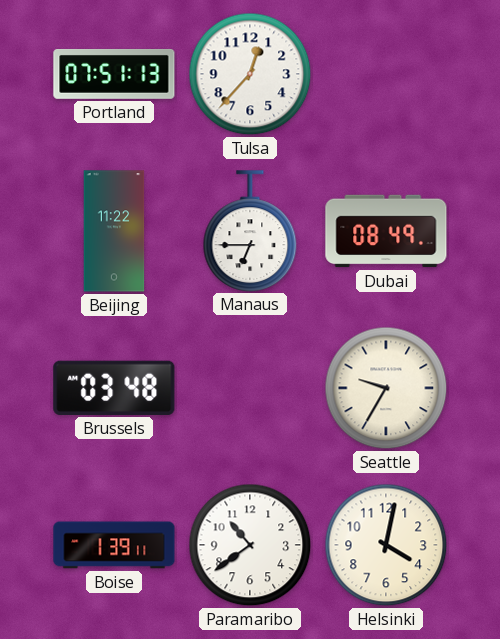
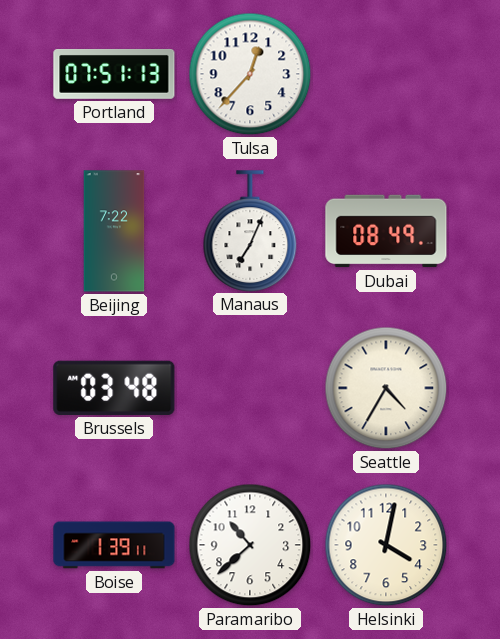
Beijing: 11:22 -> 7:22
Manaus: 6:45 -> 7:04
Seattle: 9:35 -> 4:35
Paramaribo: 10:39 -> 10:38
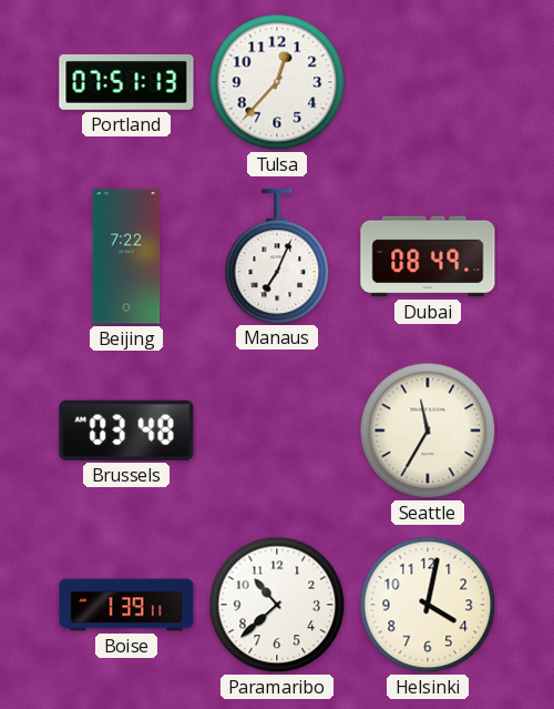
Seattle: 4:35 -> 11:35
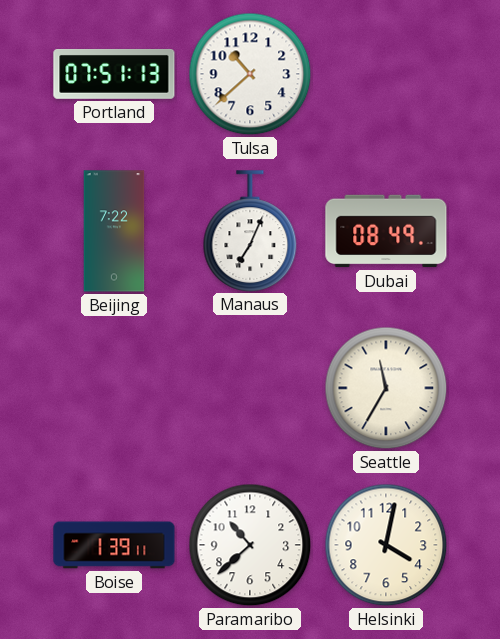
Tulsa: 12:37 -> 10:38
Brussels: 03:48 -> none
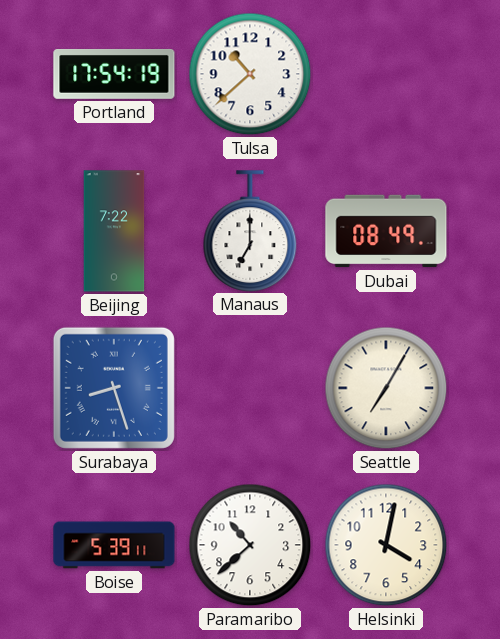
Portland: 07:51 -> 17:54
Manaus: 7:04 -> 7:00
Surabaya: none -> 8:27
Seattle: 11:35 -> 7:05
Boise: 1:39 -> 5:39
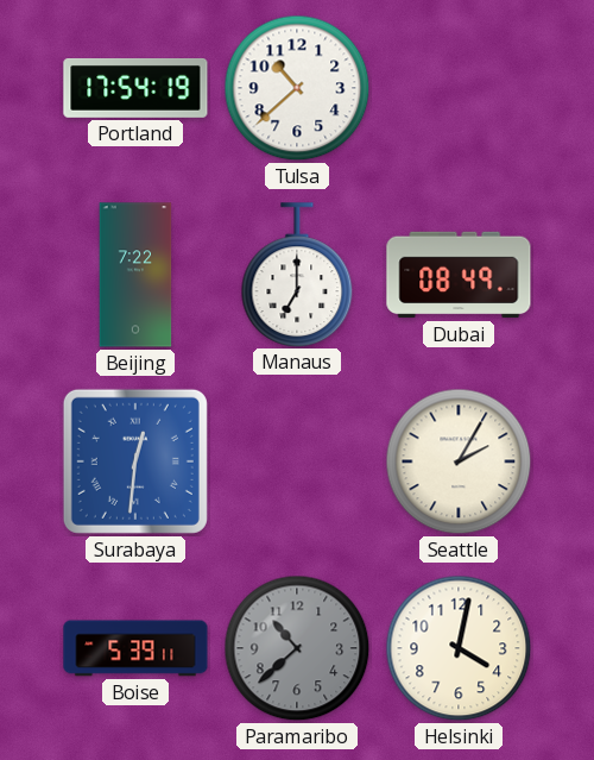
Surabaya: 8:27 -> 12:31
Seattle: 7:05 -> 2:05
Paramaribo dial: white -> grey
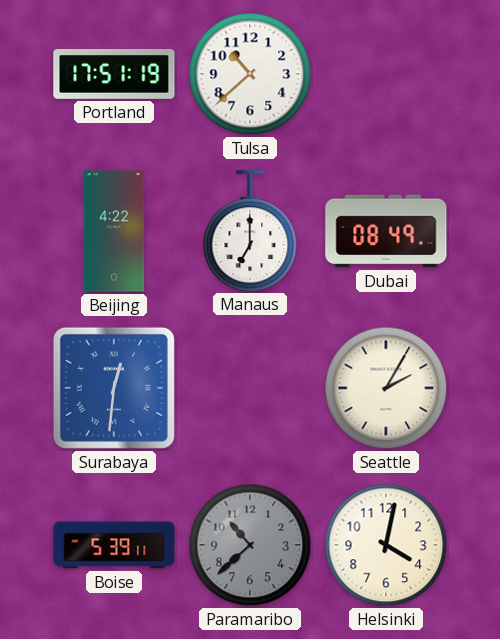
Portland: 17:54 -> 17:51
Beijing: 7:22 -> 4:22
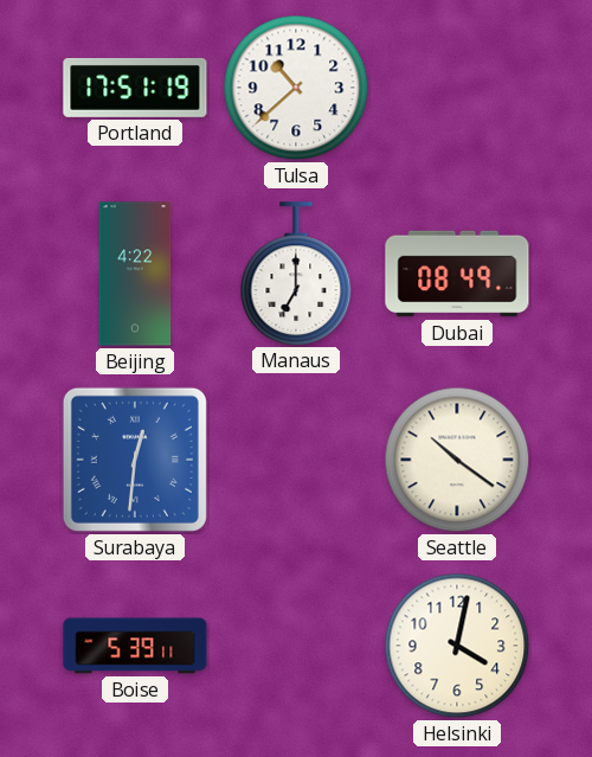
Seattle: 2:05 -> 10:21
Paramaribo: 10:38 -> none
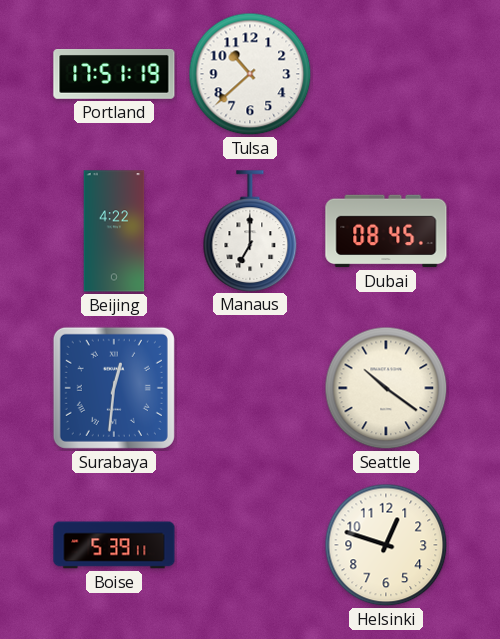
Dubai: 08:49 -> 08:45
Helsinki: 4:02 -> 12:48
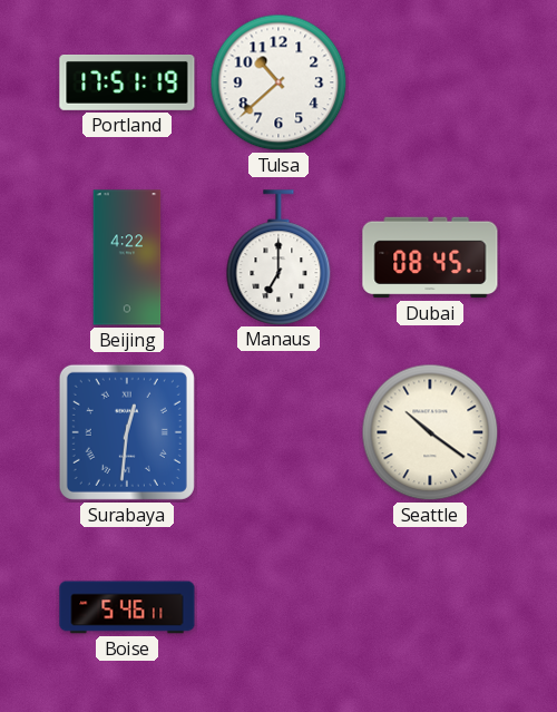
Boise: 5:39 -> 5:46
Helsinki: 12:48 -> none
